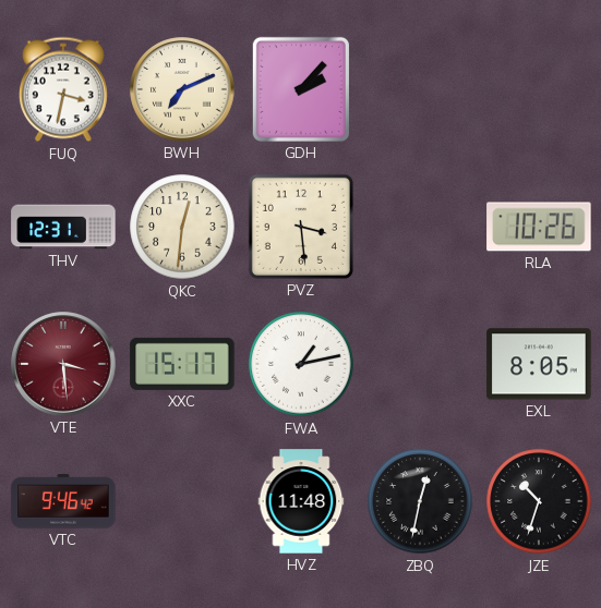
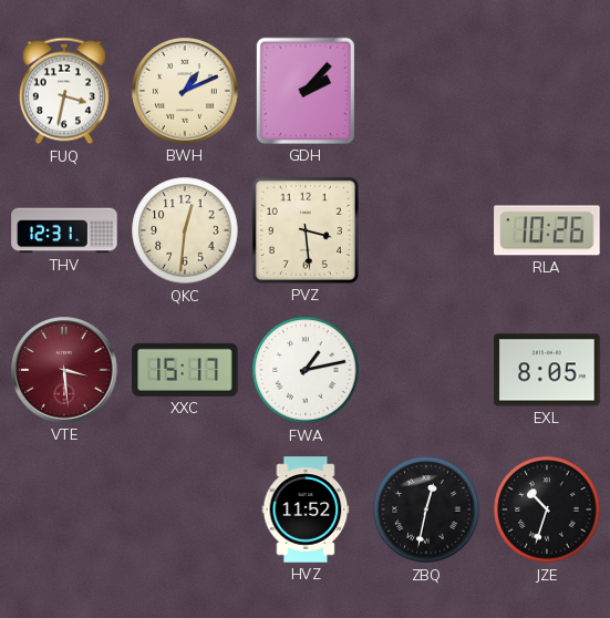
BWH: 7:11 -> 1:11
VTC: 9:46 -> none
HVZ: 11:48 -> 11:52
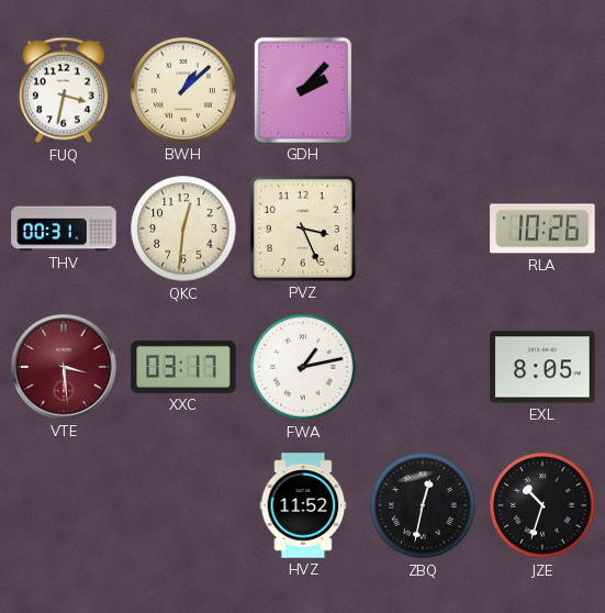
BWH: 1:11 -> 1:08
THV: 12:31 -> 00:31
PVZ: 3:29 -> 3:26
XXC: 15:17 -> 03:17
